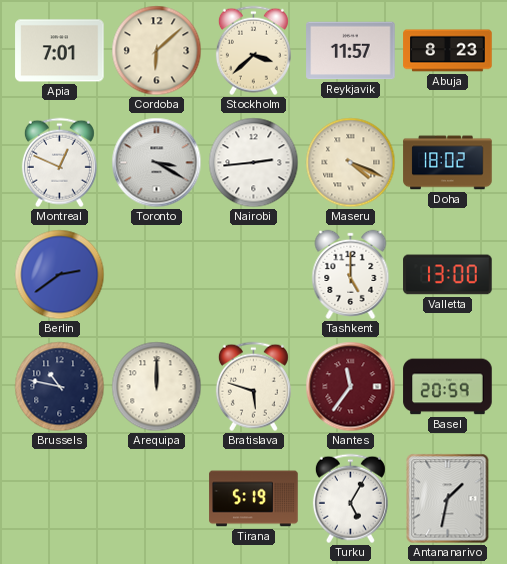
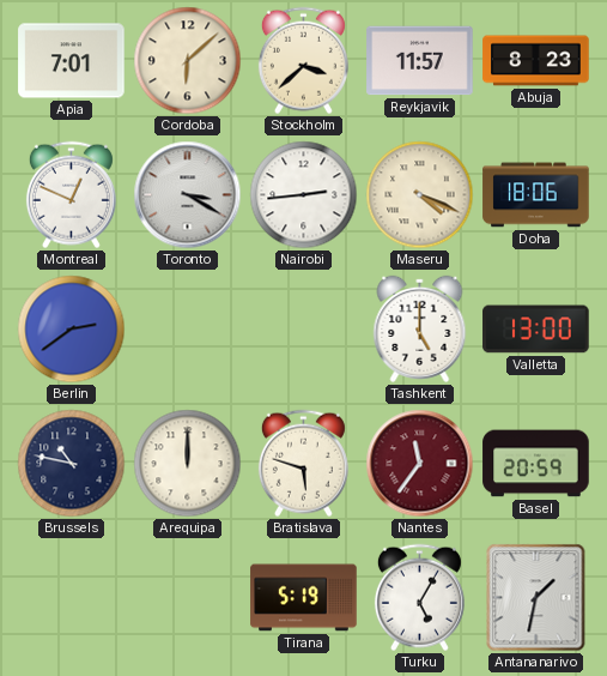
Doha: 18:02 -> 18:06
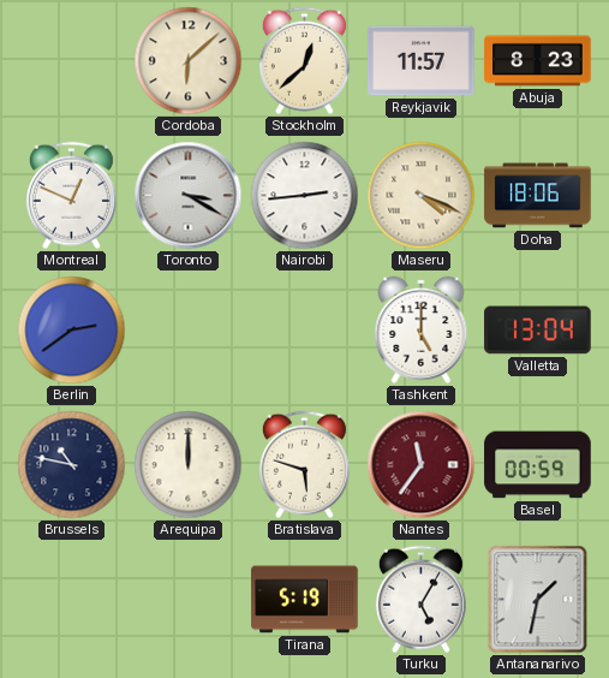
Apia: 7:01 -> none
Stockholm: 3:38 -> 12:38
Valletta: 13:00 -> 13:04
Basel: 20:59 -> 00:59
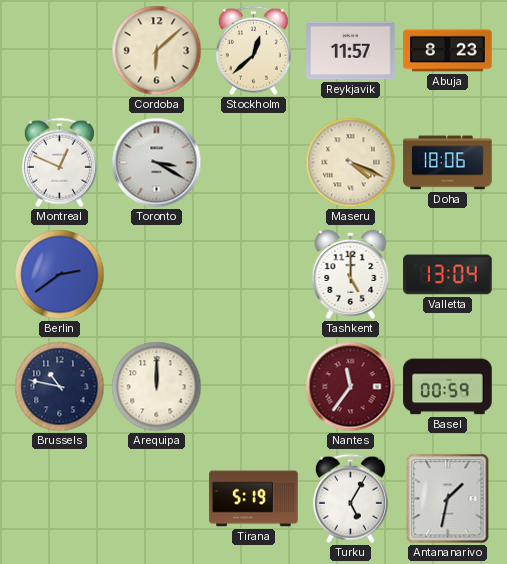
Nairobi: 2:44 -> none
Bratislava: 5:48 -> none
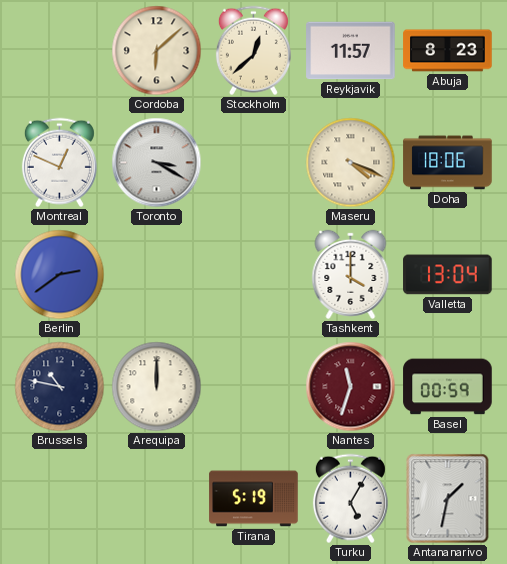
Tashkent: 5:00 -> 4:00
Nantes: 11:36 -> 11:33
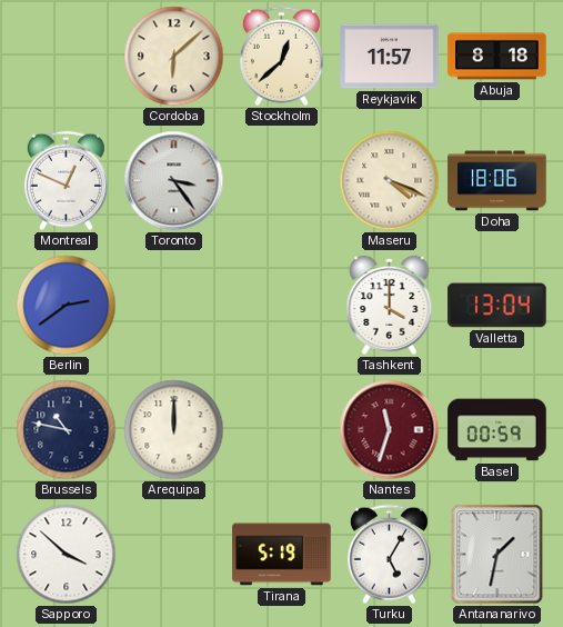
Abuja: 8:23 -> 8:18
Toronto: 3:20 -> 3:24
Sapporo: none -> 3:52
